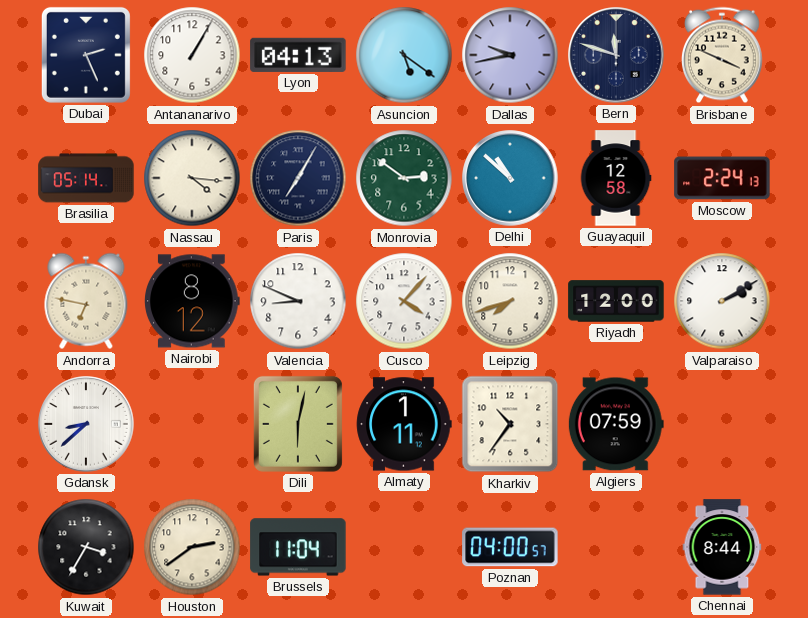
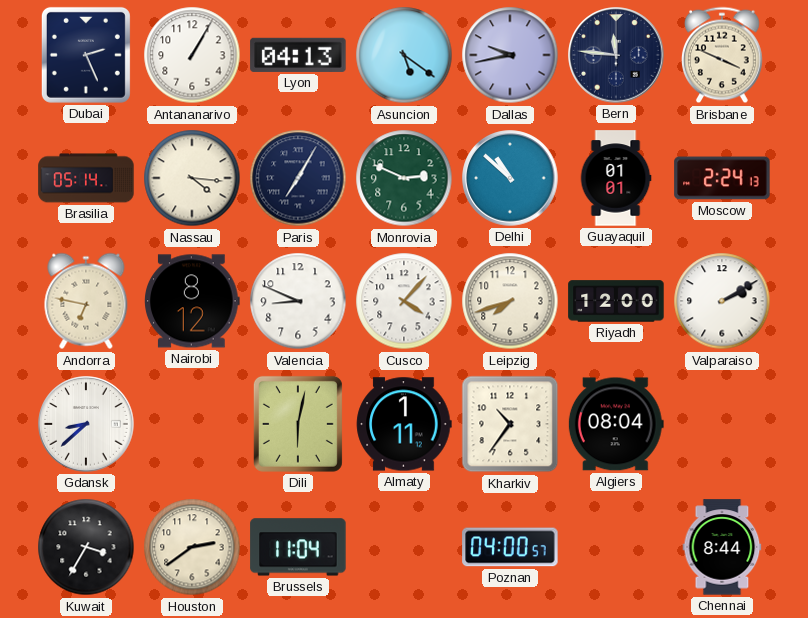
Bern: 11:48 -> 11:46
Monrovia: 2:51 -> 2:49
Guayaquil: 12:58 -> 01:01
Algiers: 07:59 -> 08:04
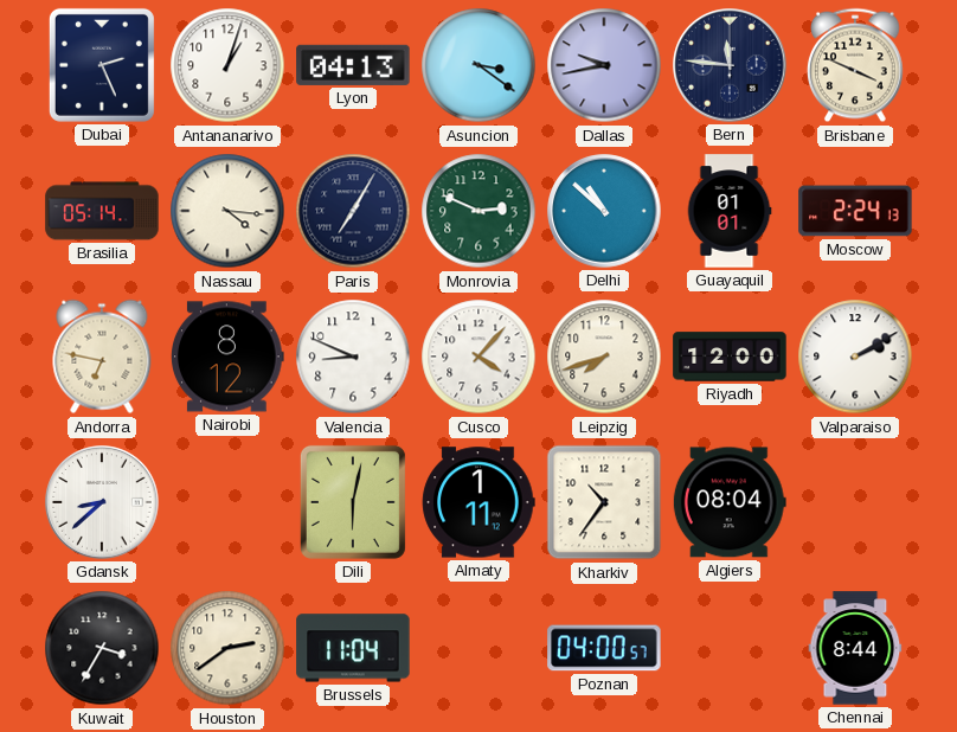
Antananarivo: 1:05 -> 1:03
Asuncion: 5:21 -> 3:21
